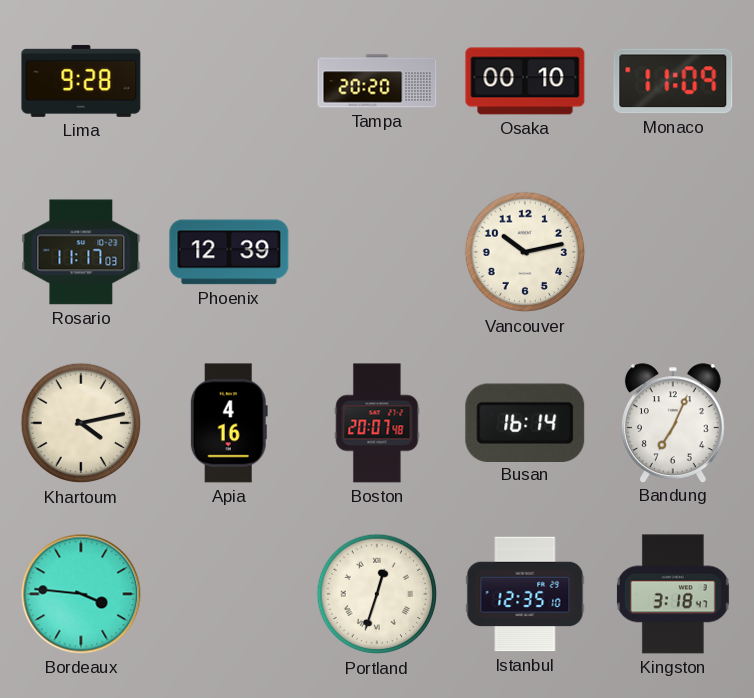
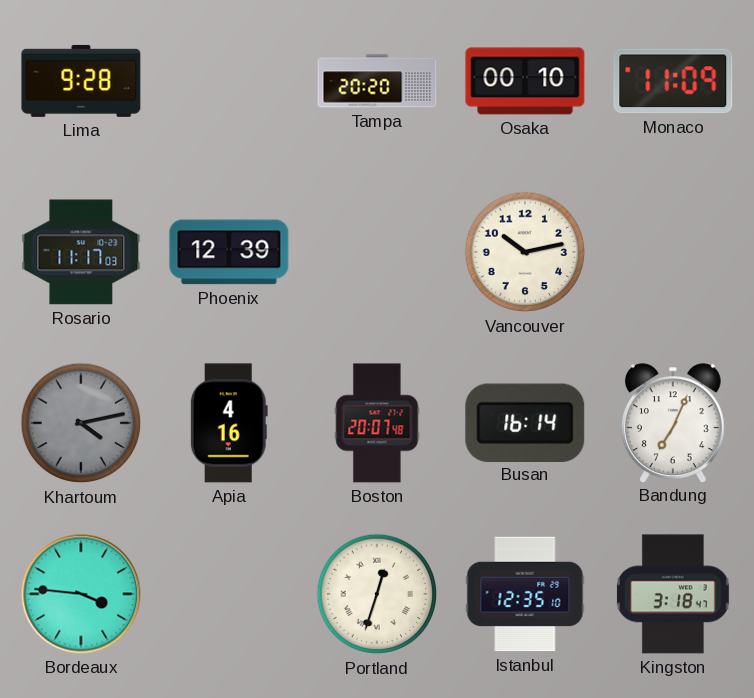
Khartoum dial: cream -> grey
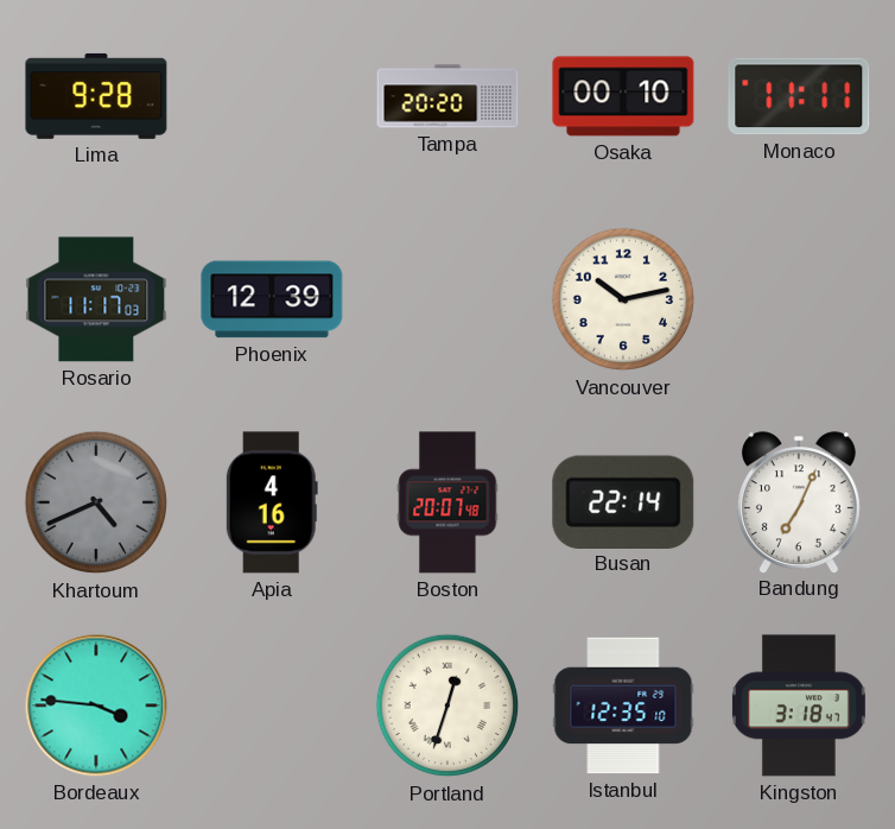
Monaco: 11:09 -> 11:11
Khartoum: 4:13 -> 4:41
Busan: 16:14 -> 22:14
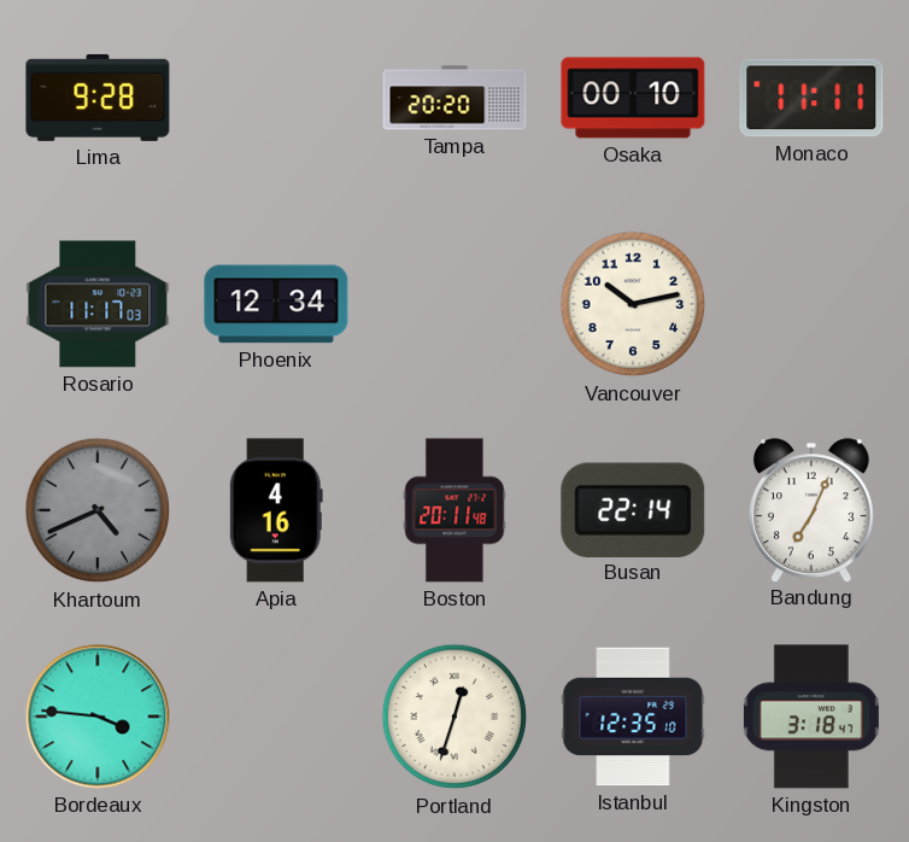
Phoenix: 12:39 -> 12:34
Boston: 20:07 -> 20:11
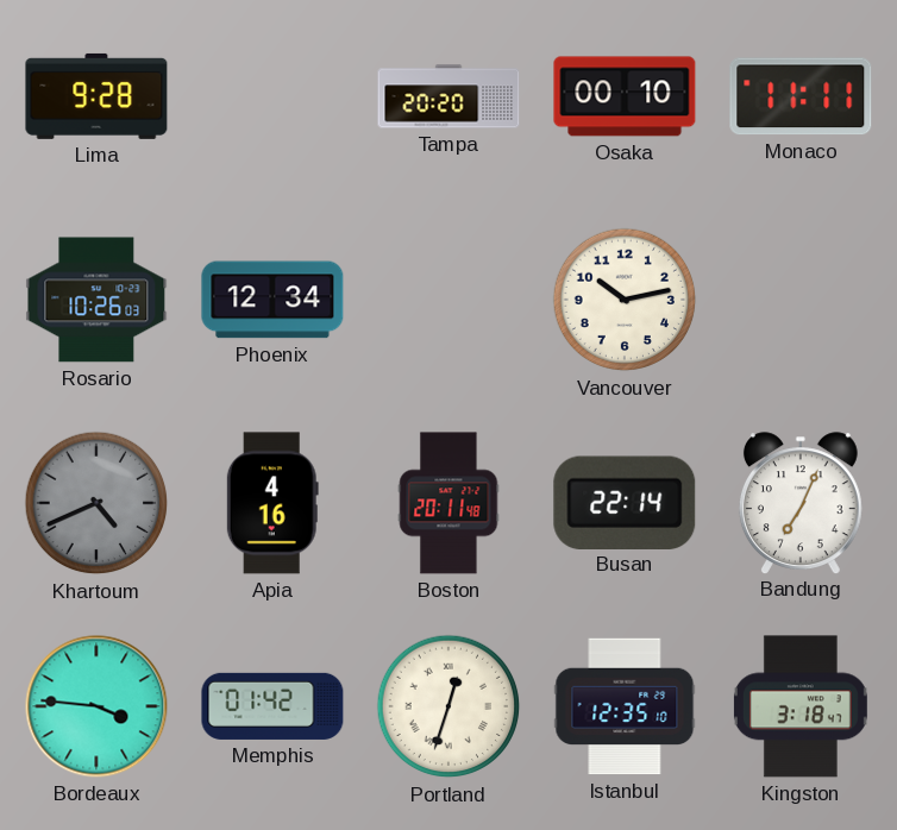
Rosario: 11:17 -> 10:26
Memphis: none -> 01:42
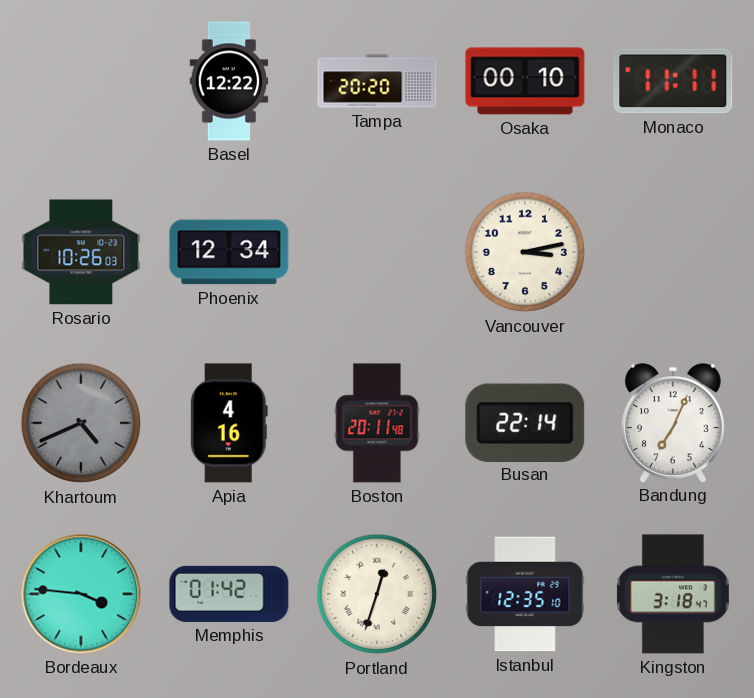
Lima: 9:28 -> none
Basel: none -> 12:22
Vancouver: 10:13 -> 3:13
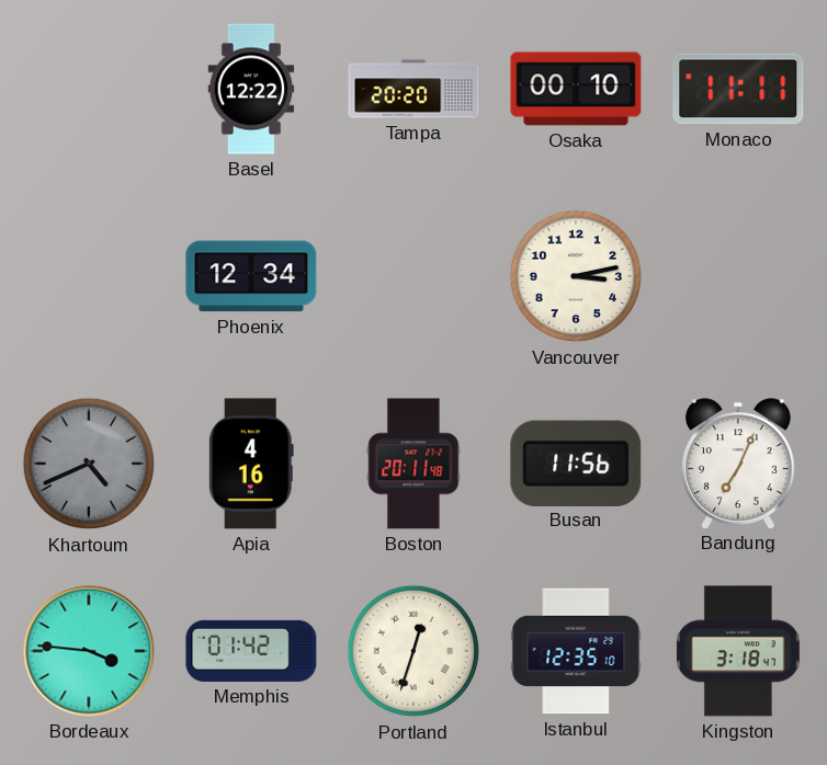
Rosario: 10:26 -> none
Busan: 22:14 -> 11:56
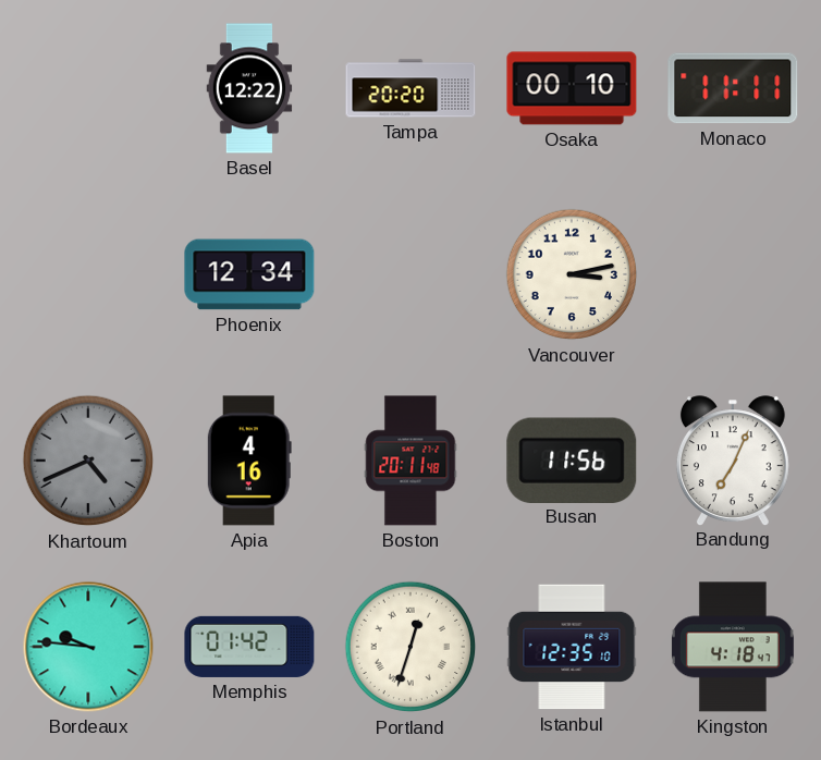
Bordeaux: 3:46 -> 9:46
Kingston: 3:18 -> 4:18
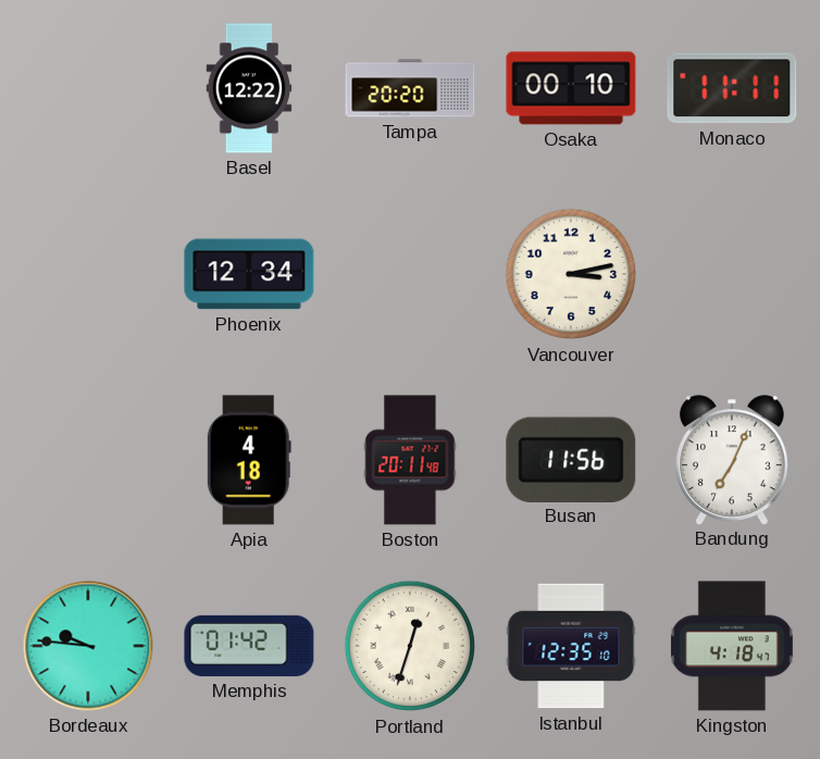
Khartoum: 4:41 -> none
Apia: 4:16 -> 4:18
